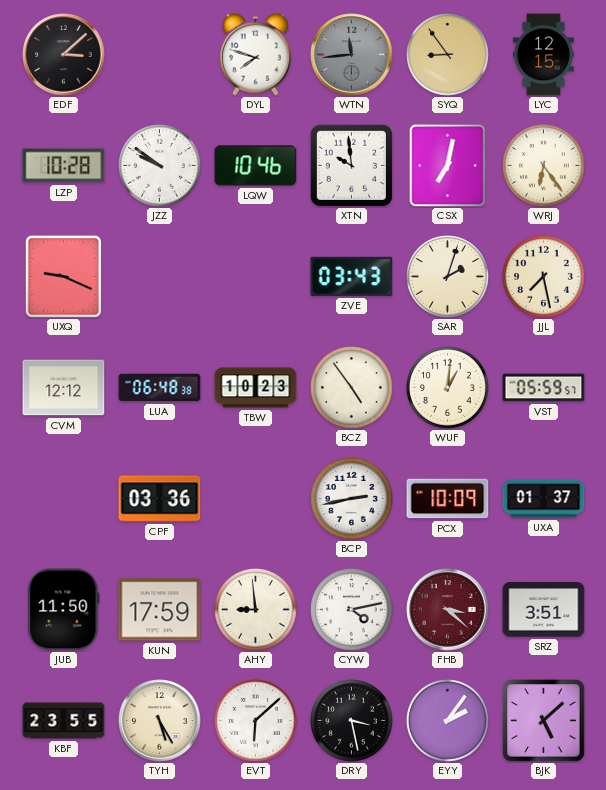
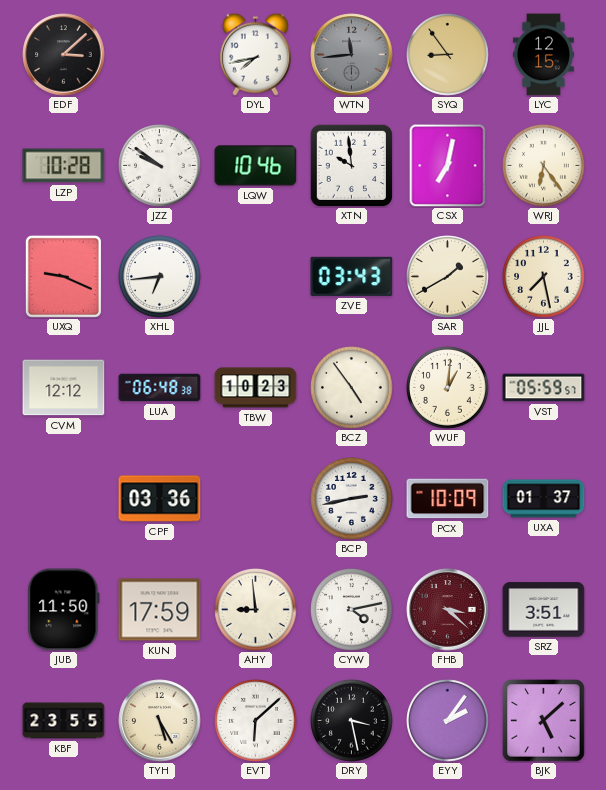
DYL: 7:48 -> 7:43
XHL: none -> 6:44
SAR: 2:03 -> 1:40
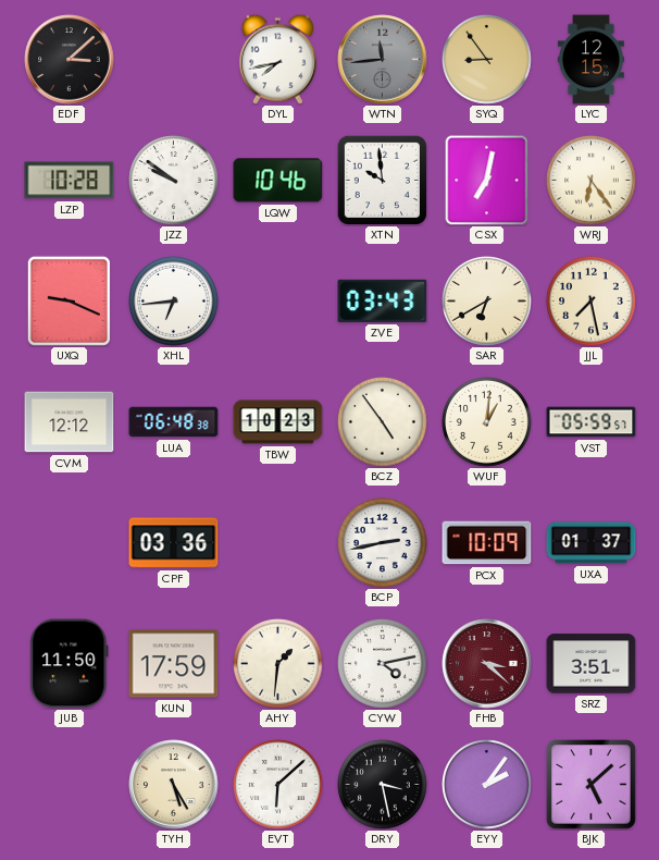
SAR: 1:40 -> 6:40
AHY: 8:59 -> 1:31
KBF: 23:55 -> none
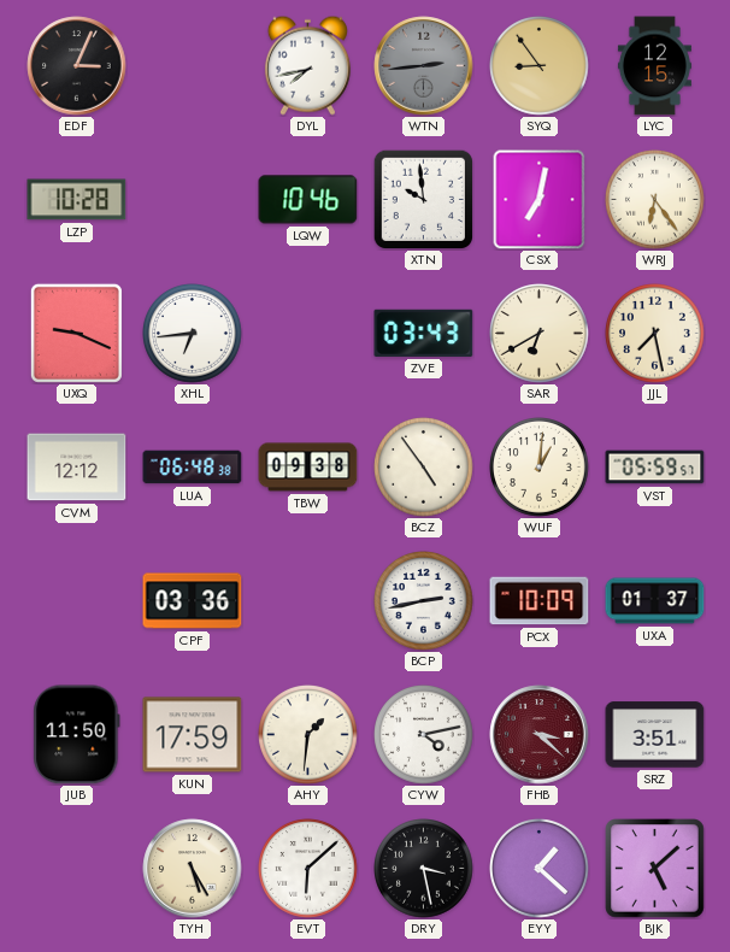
EDF: 3:08 -> 3:04
WTN: 11:44 -> 2:44
JZZ: 9:51 -> none
TBW: 10:23 -> 09:38
EYY: 2:06 -> 1:22
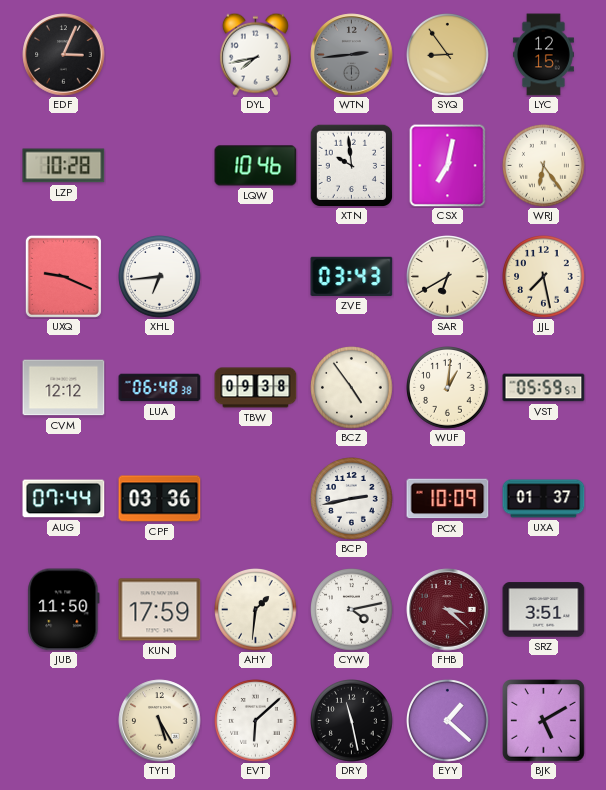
AUG: none -> 07:44
DRY: 3:28 -> 11:28
BJK: 5:08 -> 5:10
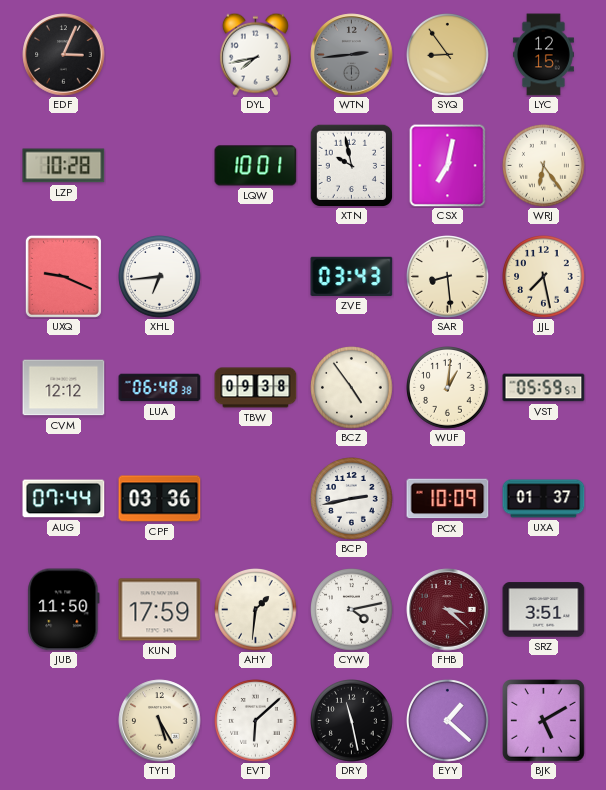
LQW: 10:46 -> 10:01
XTN: 9:59 -> 9:58
SAR: 6:40 -> 8:29
